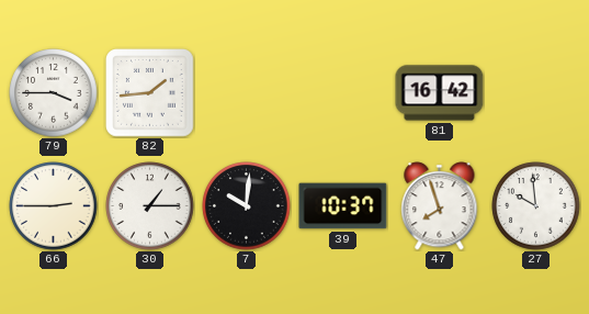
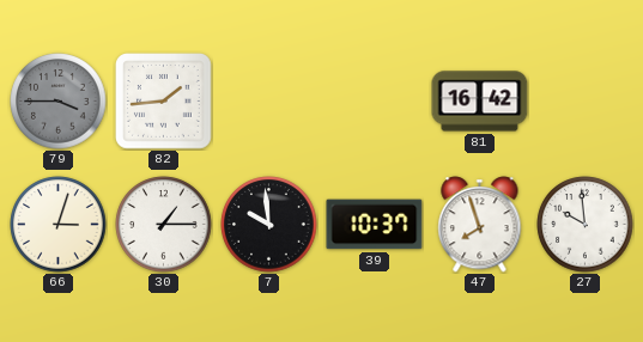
79 dial: white -> grey
66: 2:45 -> 3:03
7: 10:01 -> 9:59
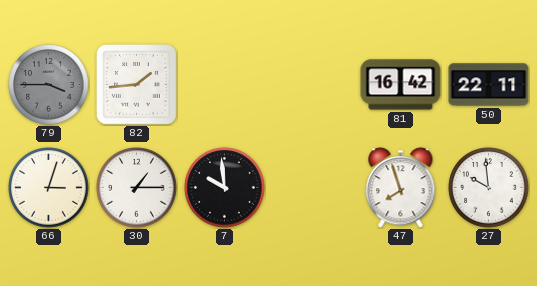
50: none -> 22:11
39: 10:37 -> none
